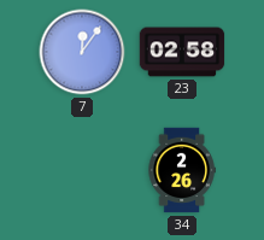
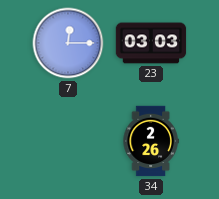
7: 12:06 -> 12:15
23: 02:58 -> 03:03
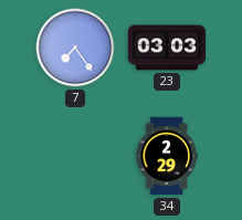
7: 12:15 -> 7:24
34: 2:26 -> 2:29
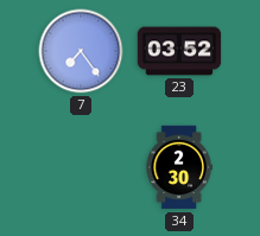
23: 03:03 -> 03:52
34: 2:29 -> 2:30
